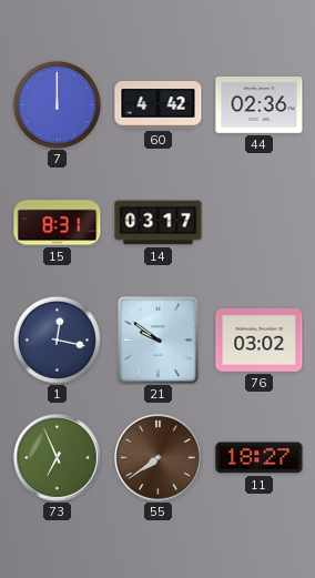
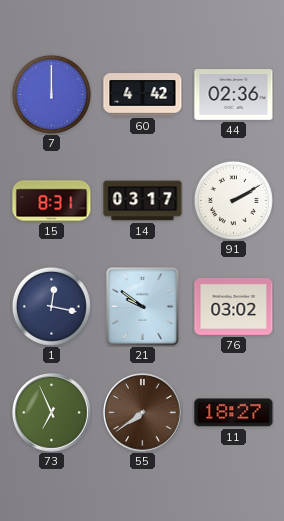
91: none -> 2:10
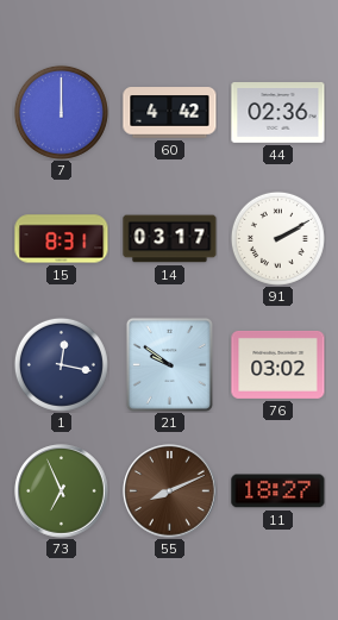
55: 7:39 -> 8:11
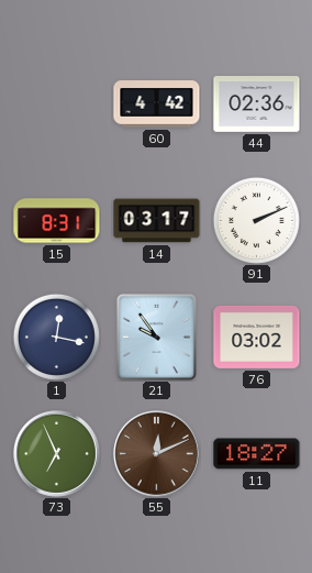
7: 12:00 -> none
91: 2:10 -> 2:11
21: 9:51 -> 9:54
55: 8:11 -> 12:11
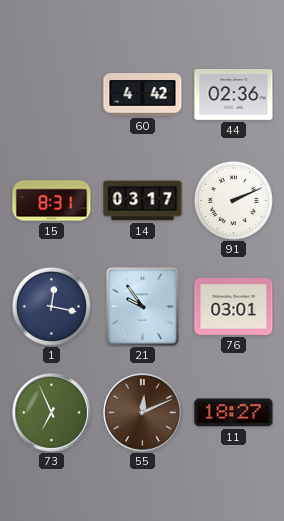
76: 03:02 -> 03:01
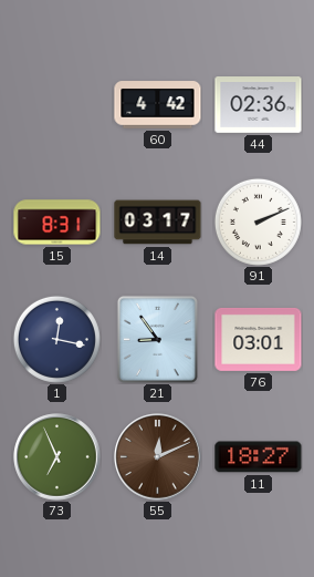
21: 9:54 -> 8:54
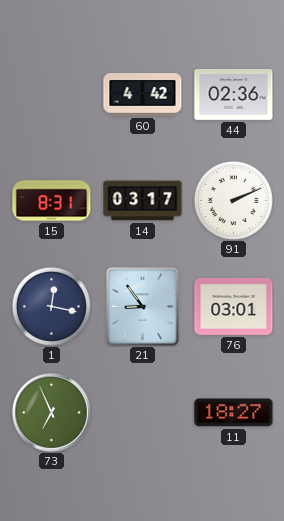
55: 12:11 -> none
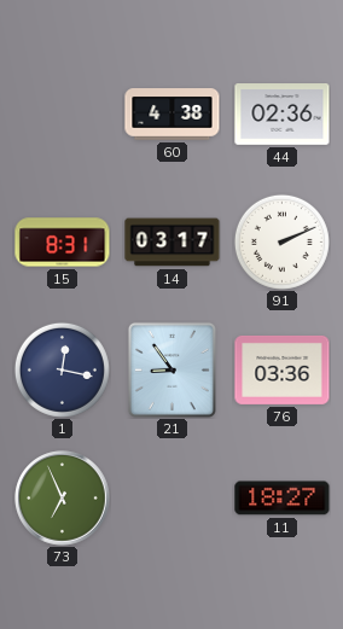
60: 4:42 -> 4:38
76: 03:01 -> 03:36
